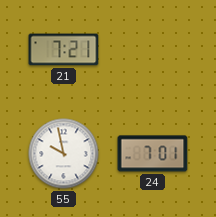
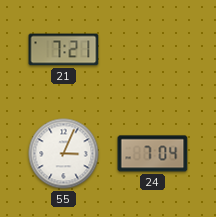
55: 9:58 -> 3:04
24: 7:01 -> 7:04
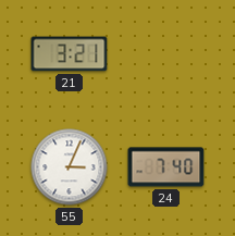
21: 7:21 -> 3:21
24: 7:04 -> 7:40
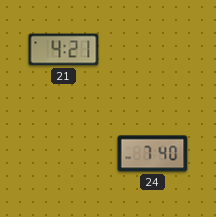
21: 3:21 -> 4:21
55: 3:04 -> none
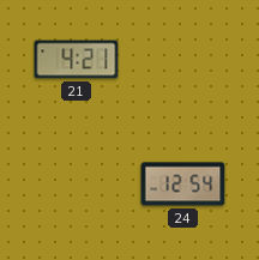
24: 7:40 -> 12:54
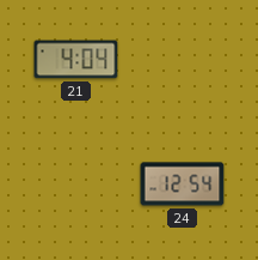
21: 4:21 -> 4:04
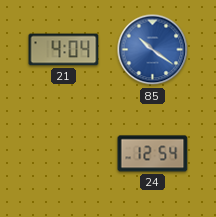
85: none -> 10:21
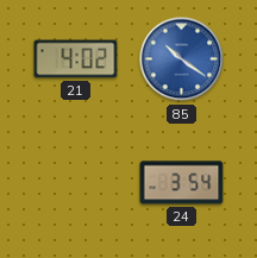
21: 4:04 -> 4:02
24: 12:54 -> 3:54
